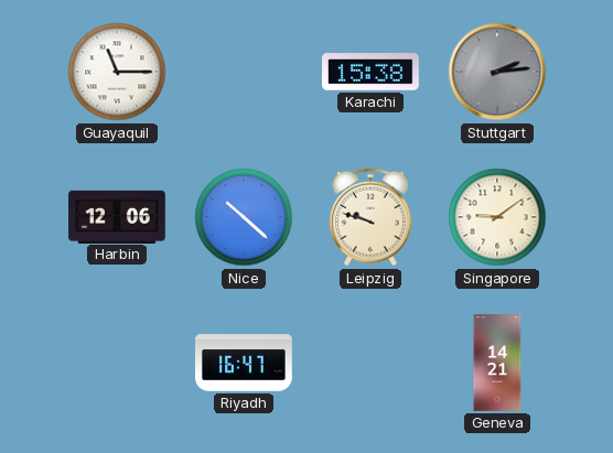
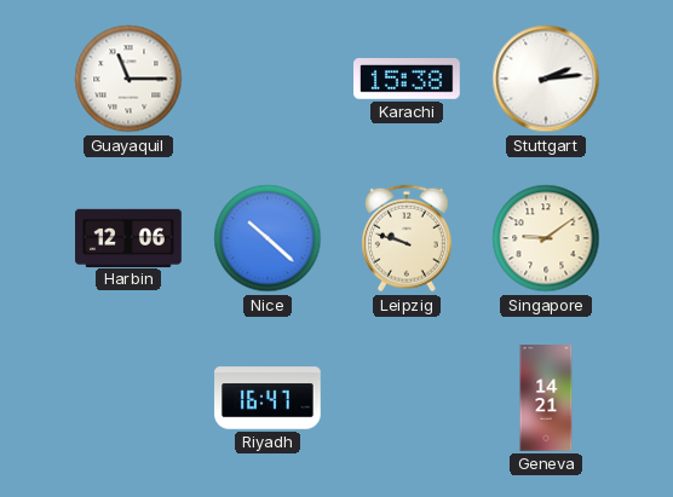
Stuttgart dial: grey -> white
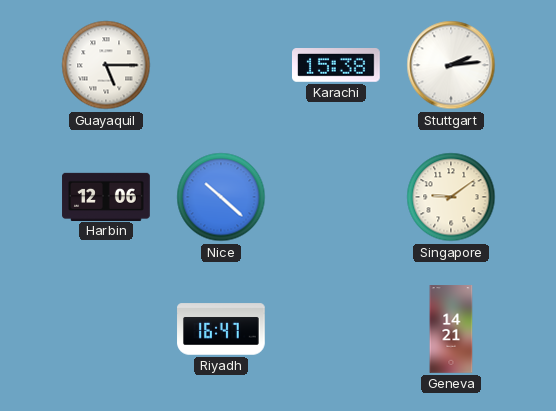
Guayaquil: 11:15 -> 5:15
Leipzig: 9:48 -> none
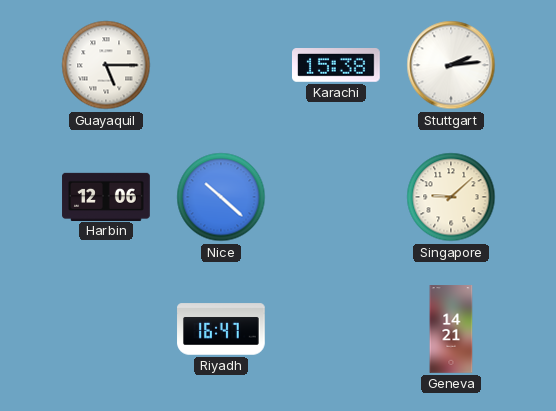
Singapore: 9:09 -> 9:08
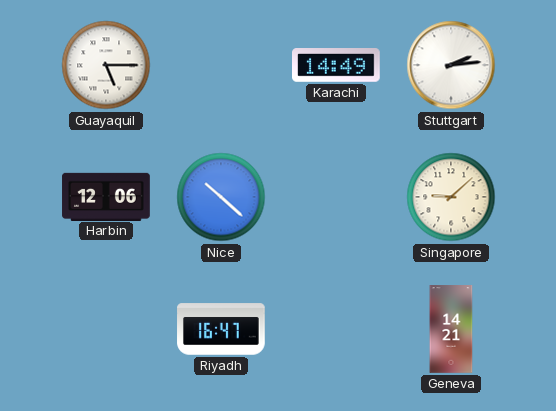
Karachi: 15:38 -> 14:49
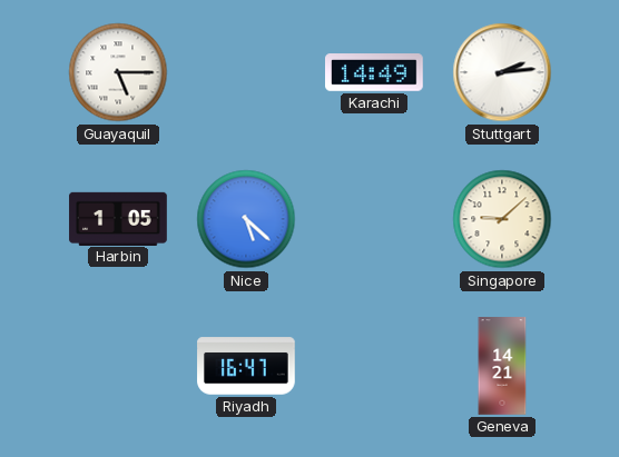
Harbin: 12:06 -> 1:05
Nice: 10:22 -> 5:22
